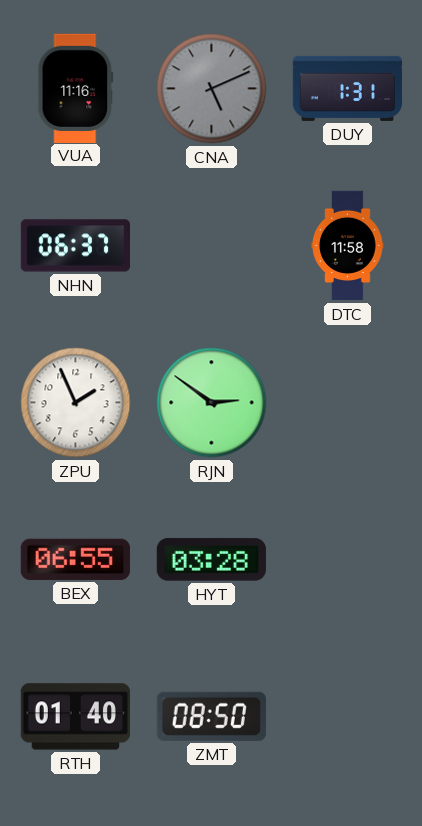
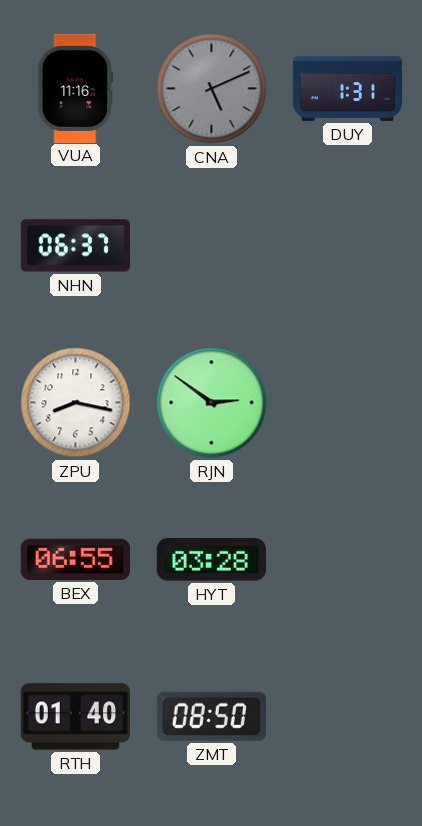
DTC: 11:58 -> none
ZPU: 1:56 -> 8:17
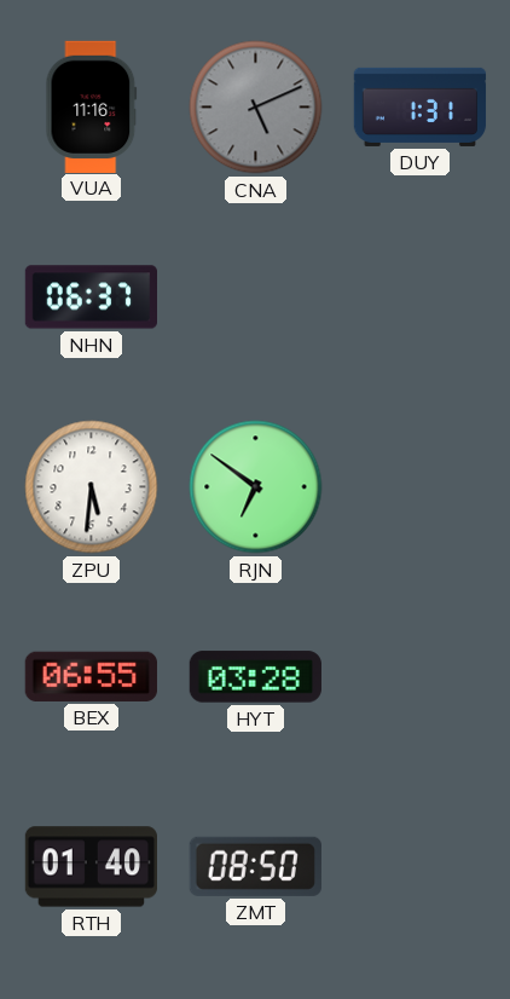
ZPU: 8:17 -> 5:31
RJN: 2:51 -> 6:51
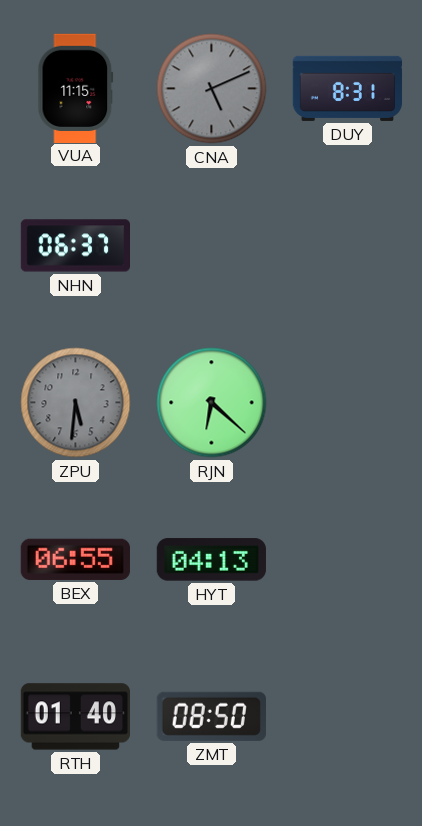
VUA: 11:16 -> 11:15
DUY: 1:31 -> 8:31
ZPU dial: white -> grey
RJN: 6:51 -> 6:22
HYT: 03:28 -> 04:13
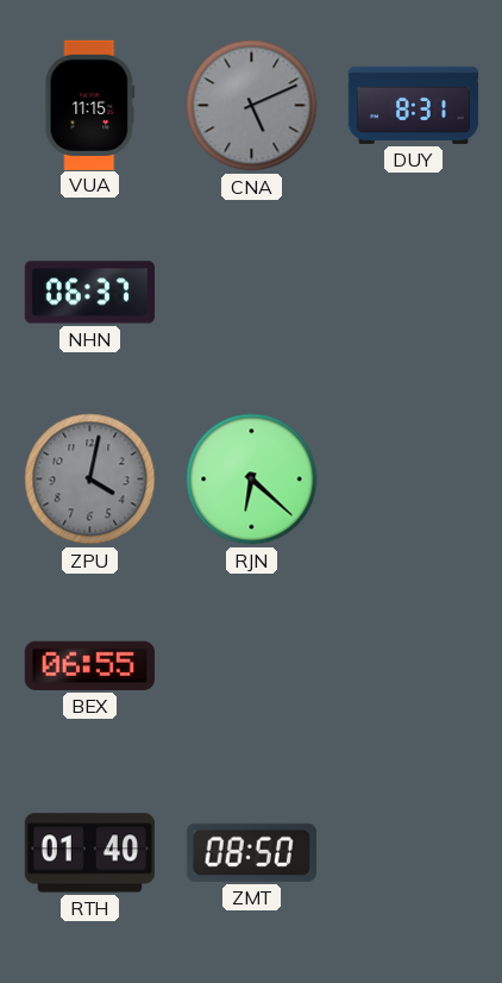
ZPU: 5:31 -> 4:02
HYT: 04:13 -> none
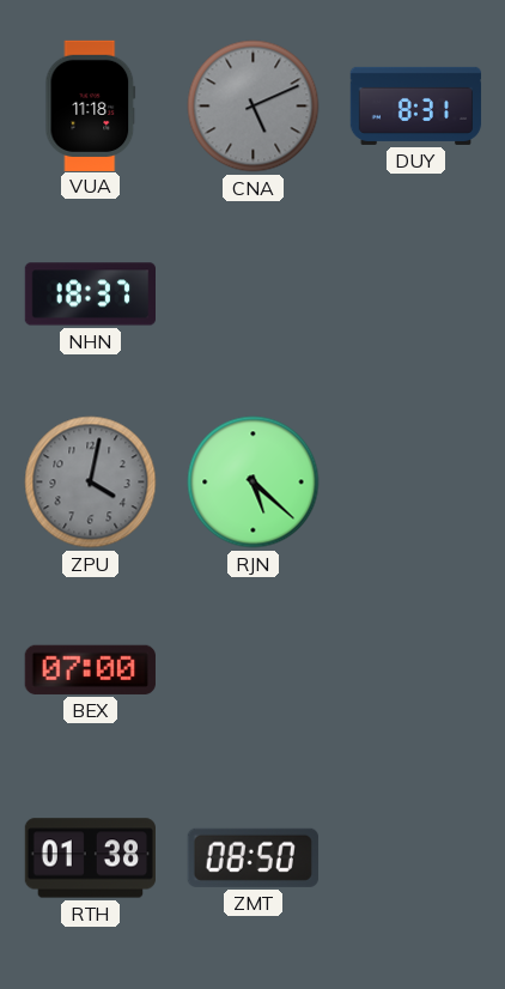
VUA: 11:15 -> 11:18
NHN: 06:37 -> 18:37
RJN: 6:22 -> 5:22
BEX: 06:55 -> 07:00
RTH: 01:40 -> 01:38
